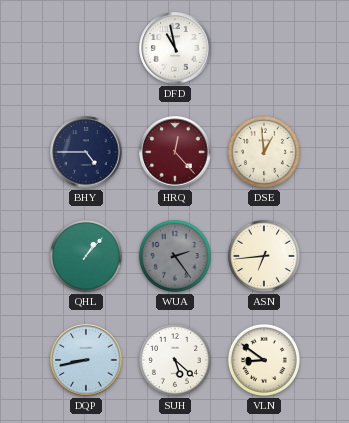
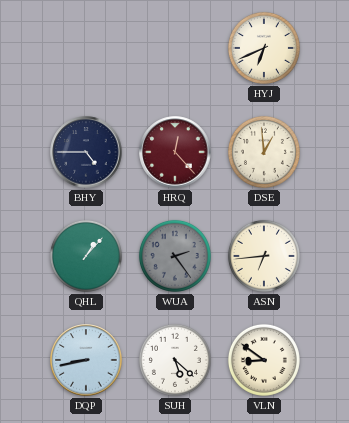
DFD: 10:58 -> none
HYJ: none -> 6:41
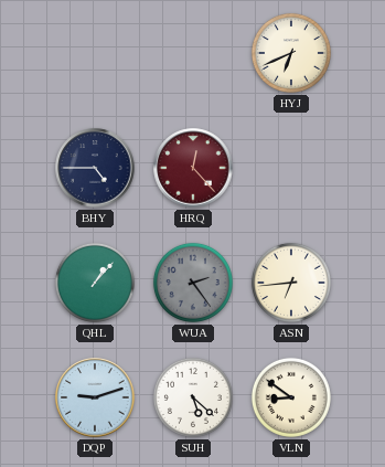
DSE: 12:59 -> none
DQP: 8:43 -> 9:12
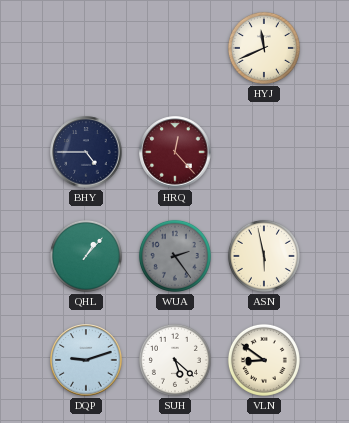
HYJ: 6:41 -> 11:41
ASN: 6:44 -> 5:58
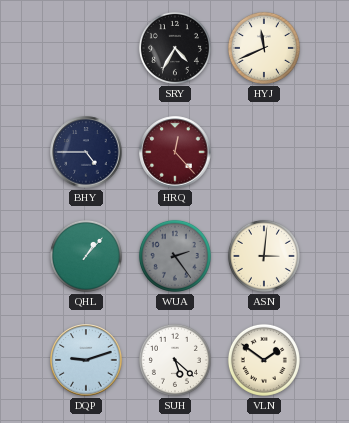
SRY: none -> 4:35
ASN: 5:58 -> 3:01
VLN: 8:51 -> 1:51
